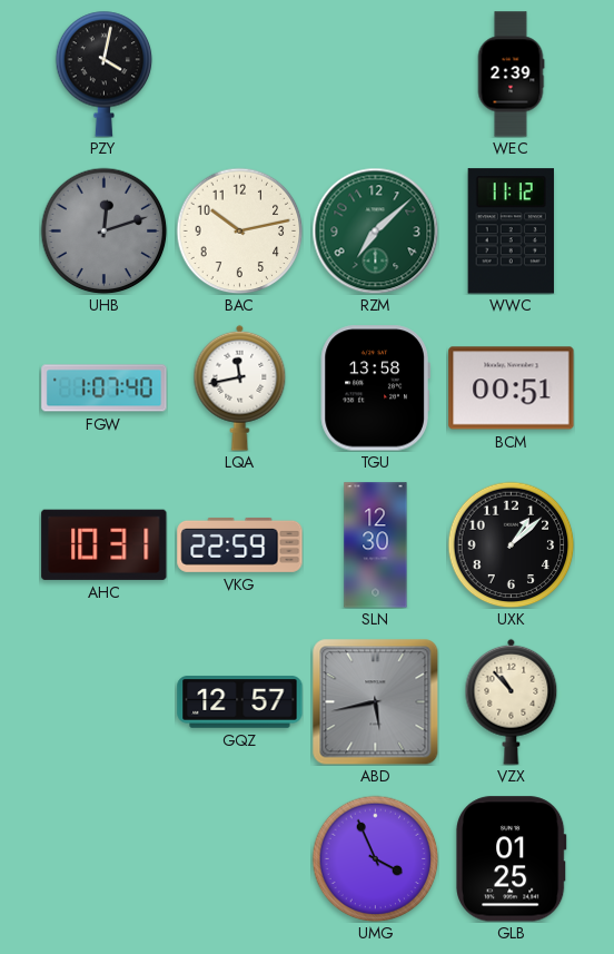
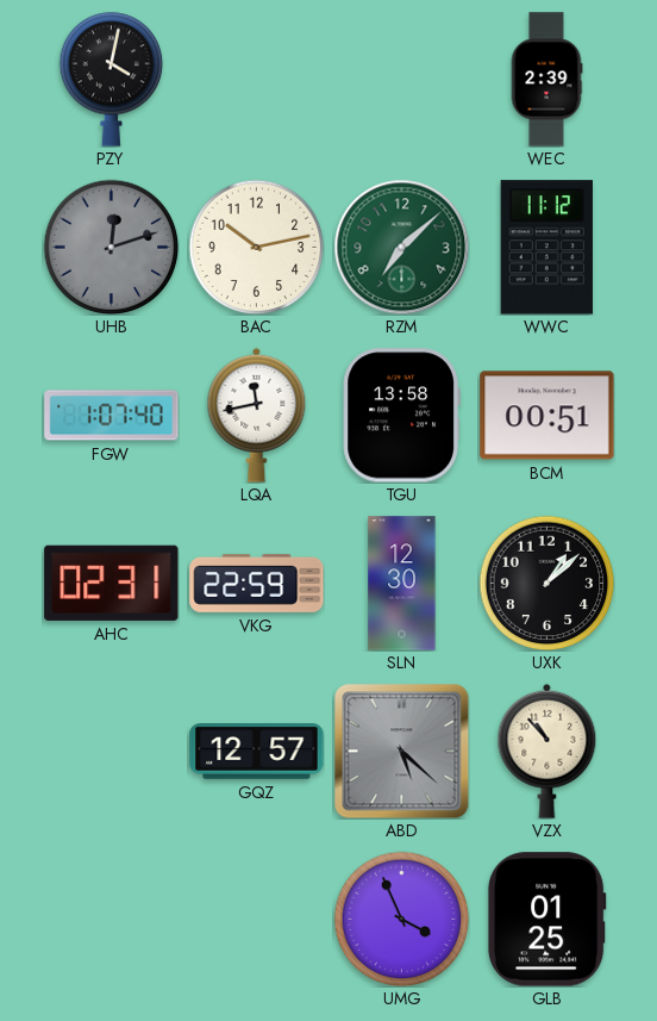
AHC: 10:31 -> 02:31
ABD: 5:43 -> 5:22
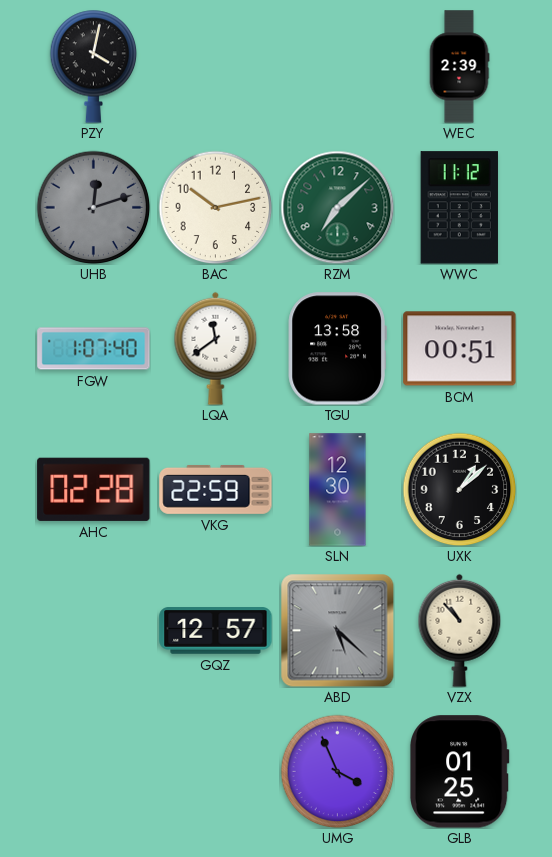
LQA: 11:43 -> 11:39
AHC: 02:31 -> 02:28
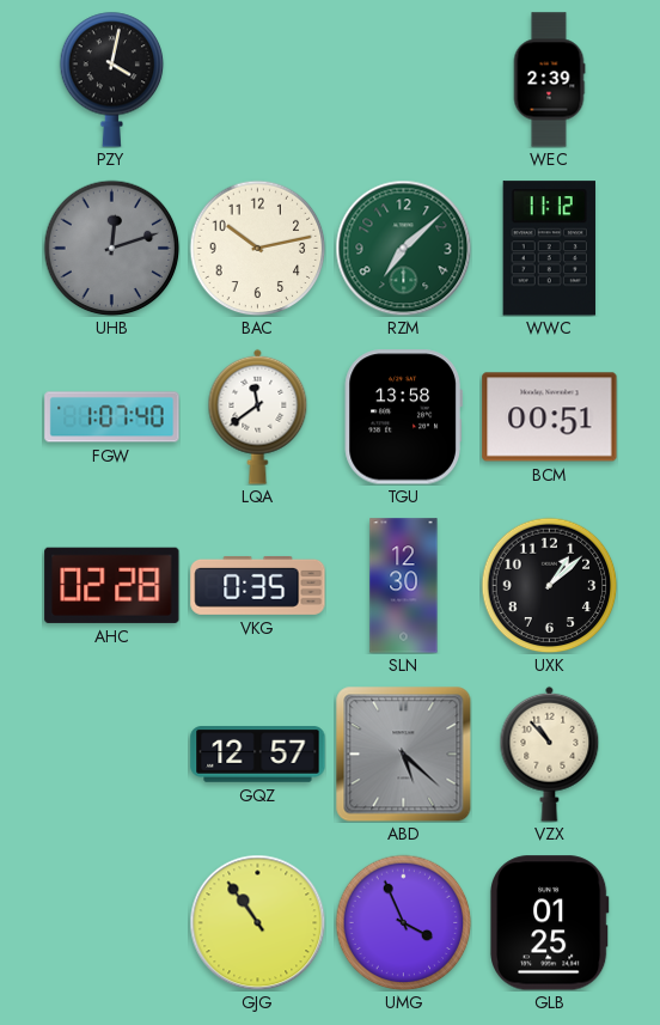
VKG: 22:59 -> 0:35
GJG: none -> 10:54
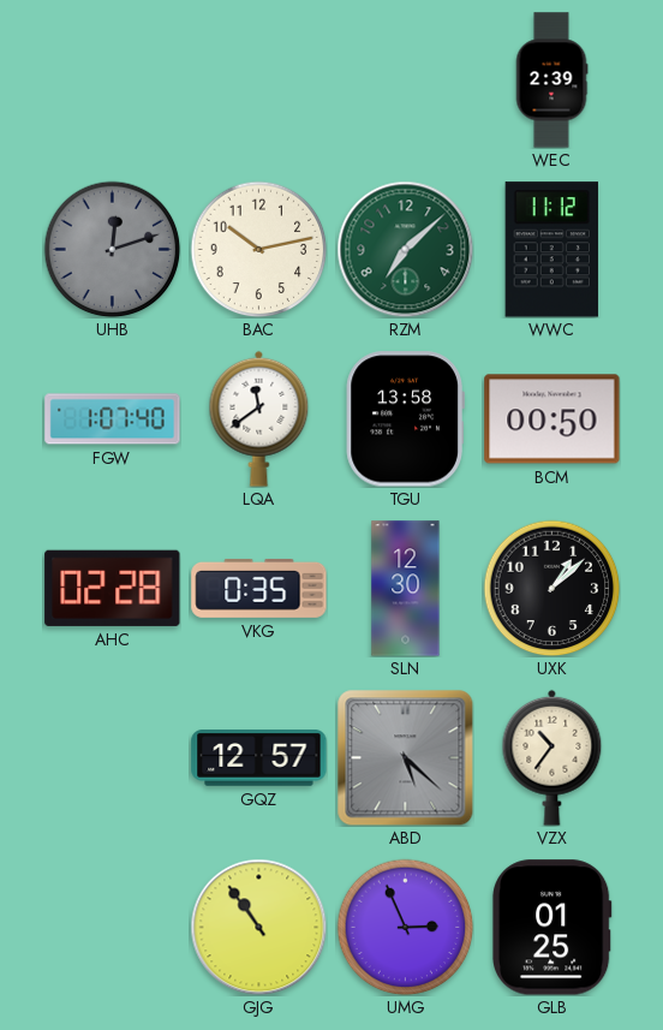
PZY: 4:02 -> none
BCM: 00:51 -> 00:50
VZX: 10:53 -> 10:36
UMG: 3:56 -> 2:56
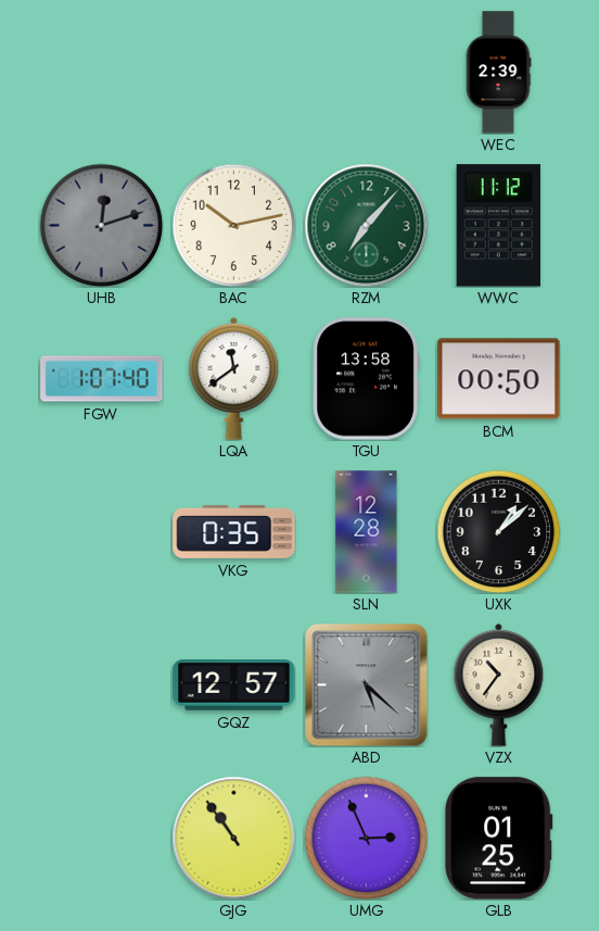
RZM: 7:08 -> 7:07
AHC: 02:28 -> none
SLN: 12:30 -> 12:28
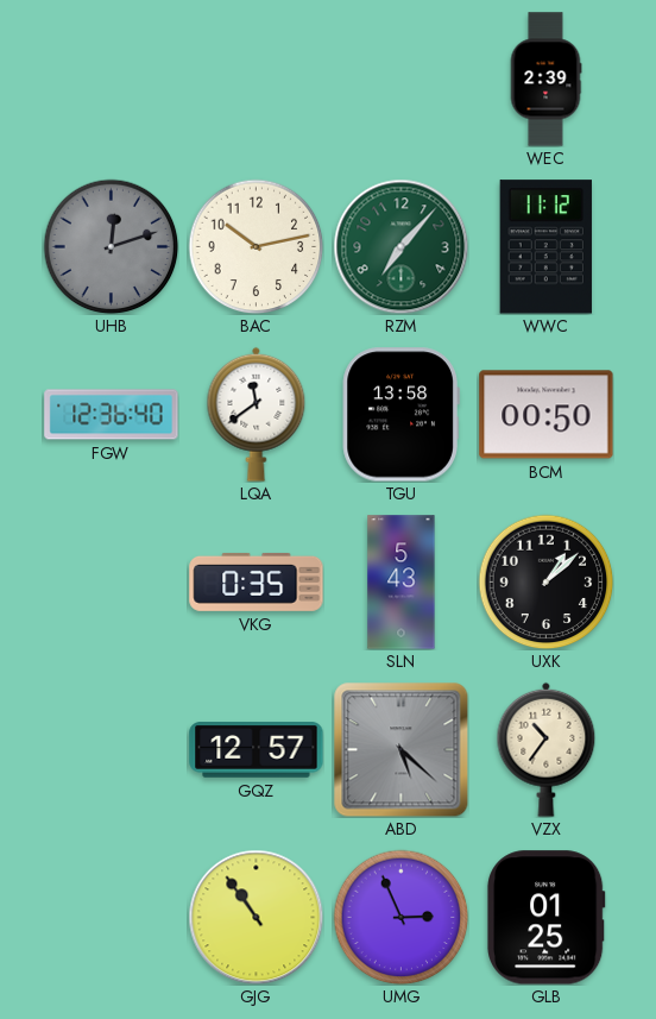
FGW: 1:07 -> 12:36
SLN: 12:28 -> 5:43
